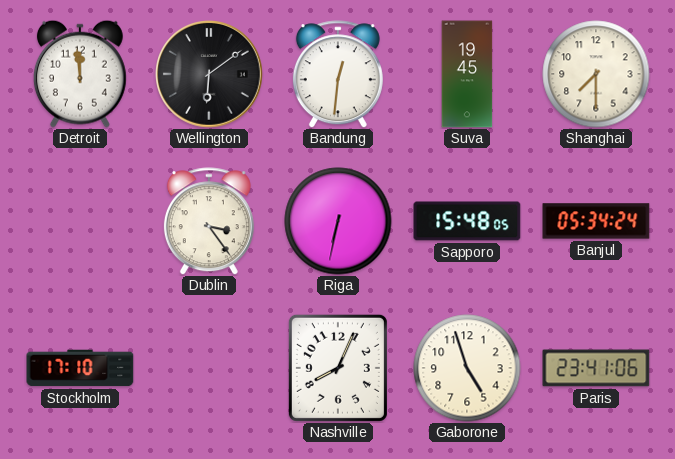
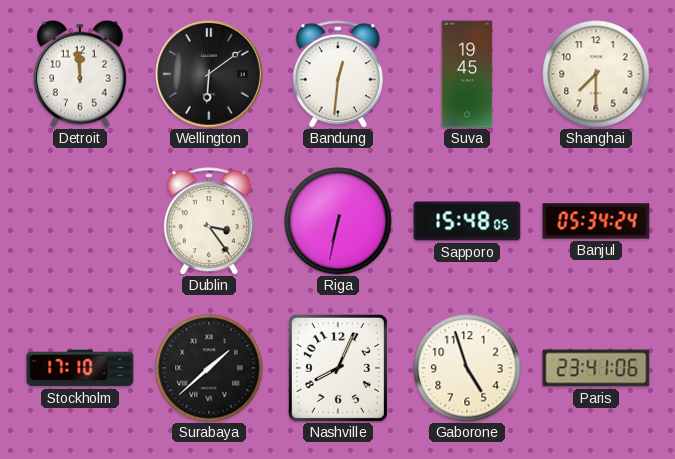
Surabaya: none -> 1:38
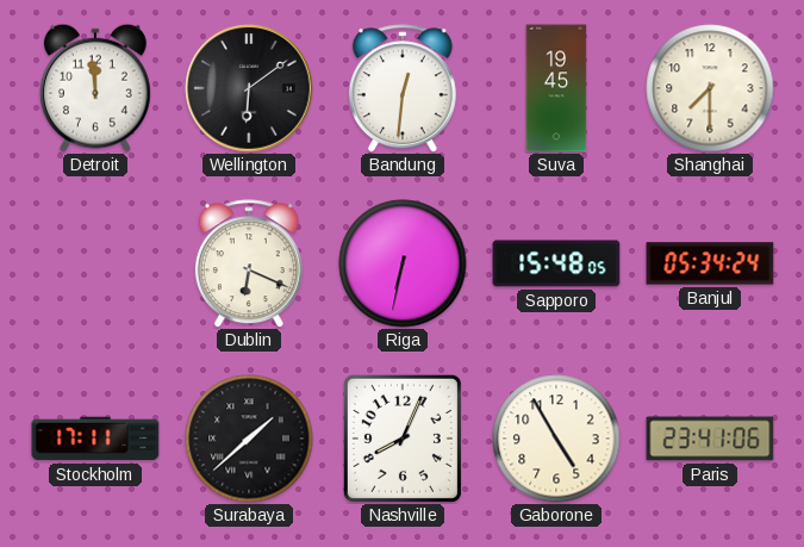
Dublin: 3:24 -> 6:19
Stockholm: 17:10 -> 17:11
Gaborone: 4:57 -> 4:55
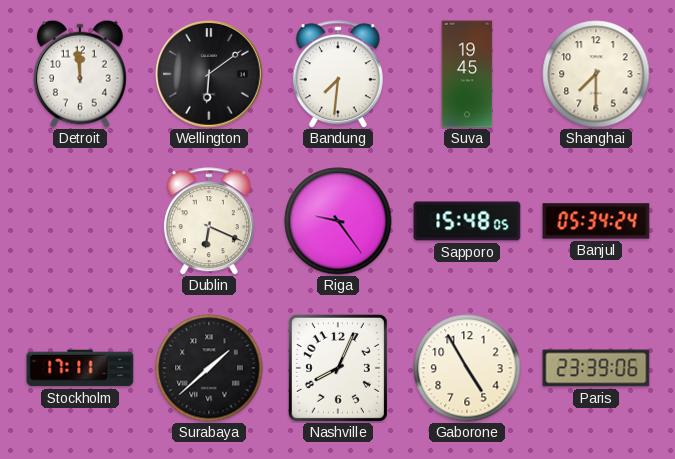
Bandung: 12:31 -> 7:31
Riga: 6:32 -> 9:24
Paris: 23:41 -> 23:39
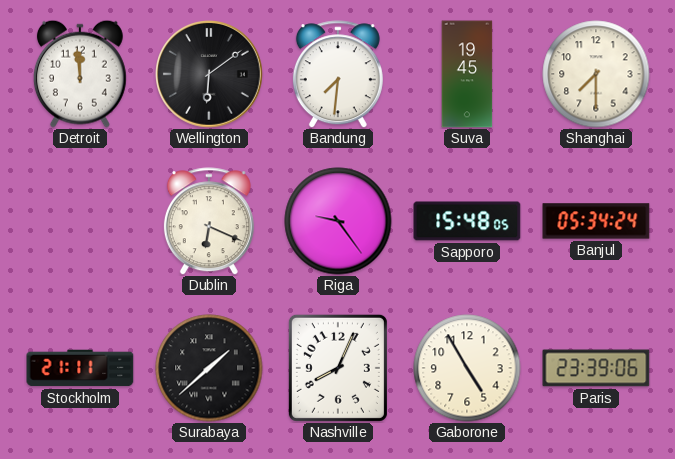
Stockholm: 17:11 -> 21:11
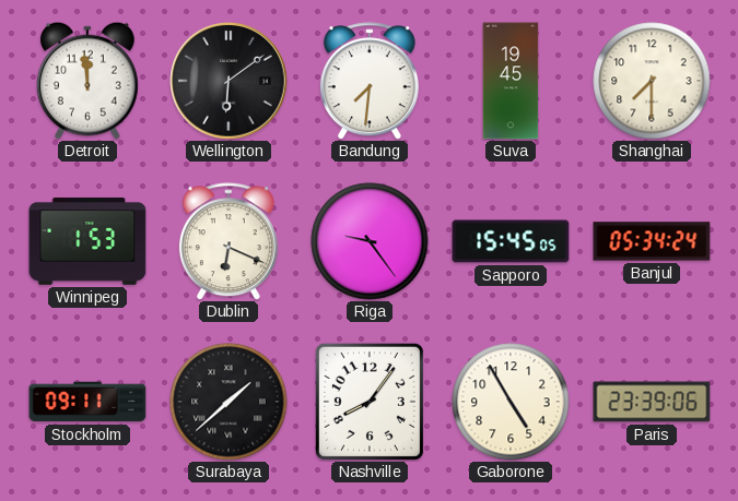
Winnipeg: none -> 1:53
Sapporo: 15:48 -> 15:45
Stockholm: 21:11 -> 09:11
Nashville: 8:04 -> 8:06
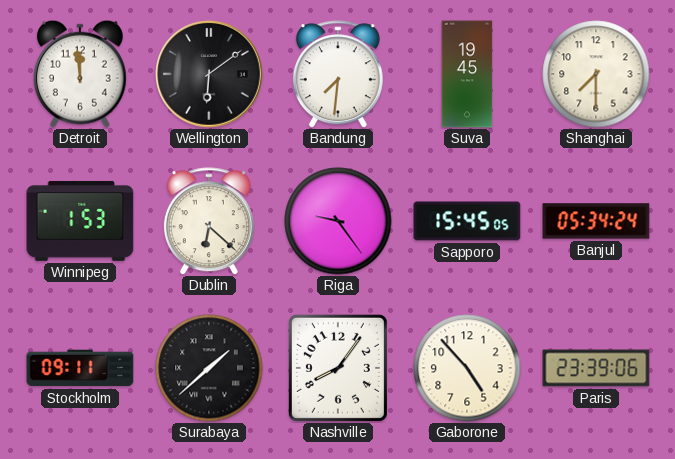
Dublin: 6:19 -> 6:22
Gaborone: 4:55 -> 4:53
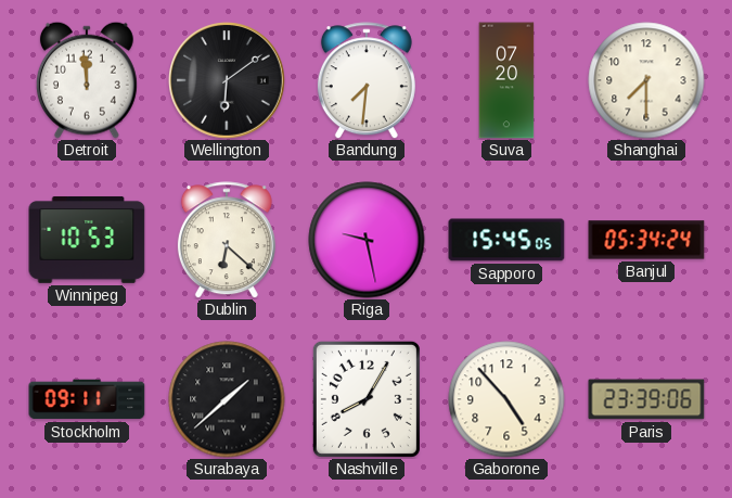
Suva: 19:45 -> 07:20
Winnipeg: 1:53 -> 10:53
Riga: 9:24 -> 9:28
Nashville: 8:06 -> 8:05
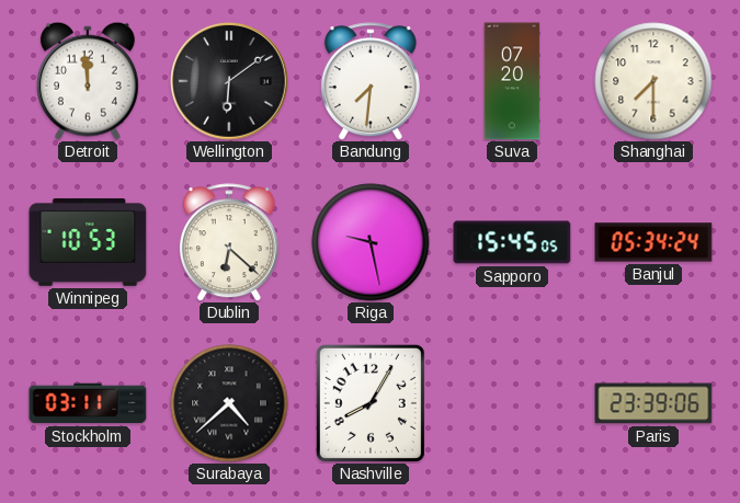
Stockholm: 09:11 -> 03:11
Surabaya: 1:38 -> 4:38
Gaborone: 4:53 -> none
